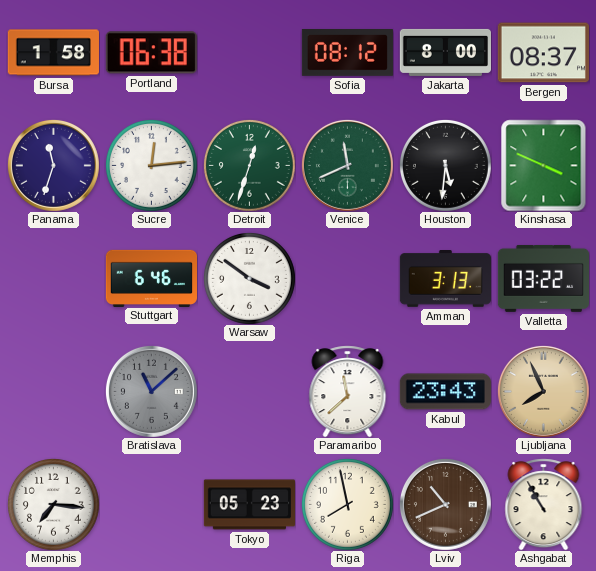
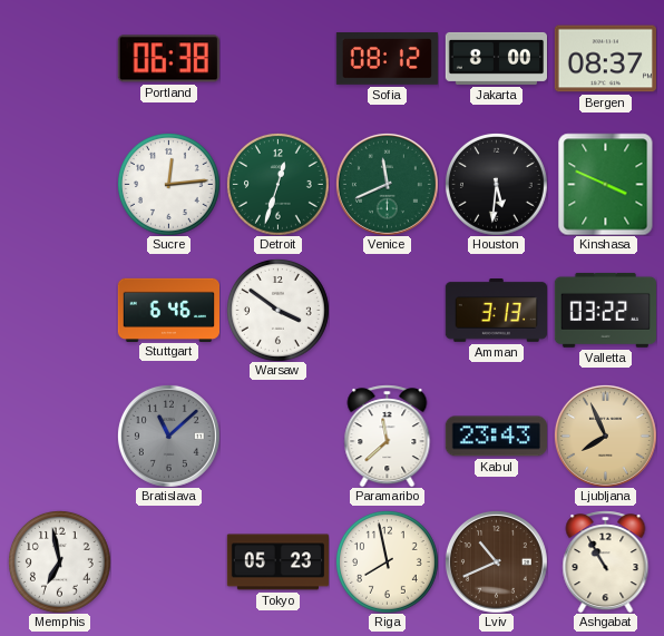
Bursa: 1:58 -> none
Panama: 11:33 -> none
Memphis: 7:16 -> 6:58
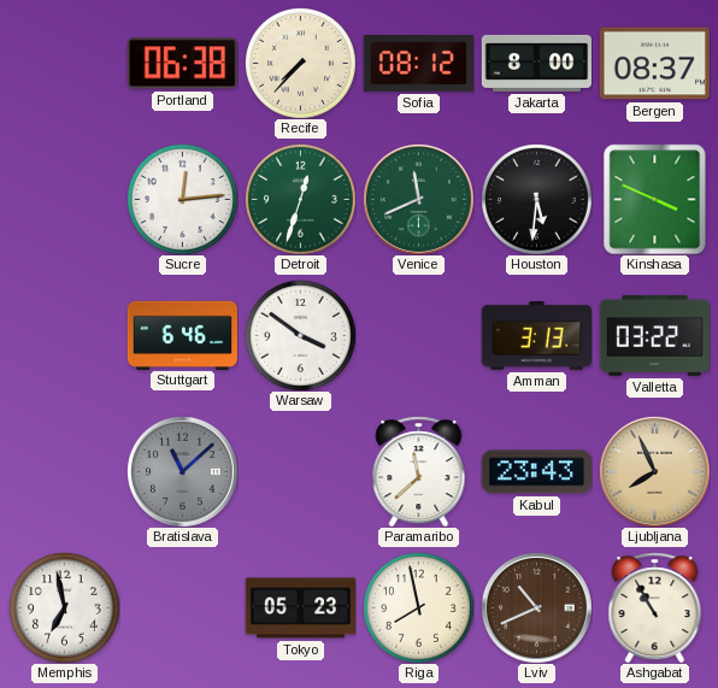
Recife: none -> 7:37
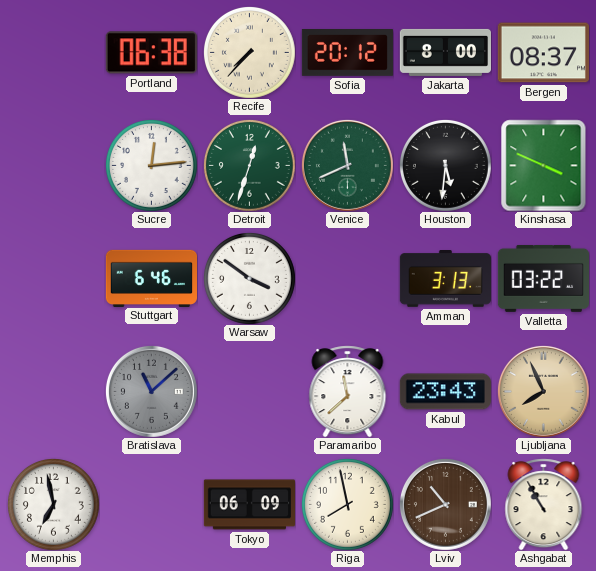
Sofia: 08:12 -> 20:12
Tokyo: 05:23 -> 06:09
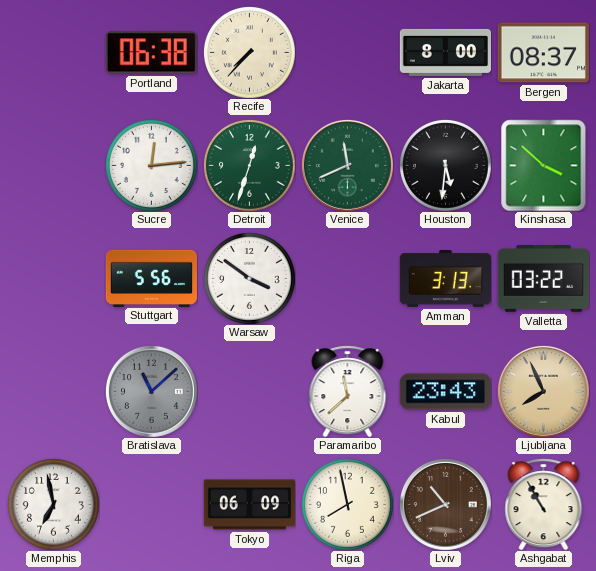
Sofia: 20:12 -> none
Kinshasa: 3:49 -> 3:52
Stuttgart: 6:46 -> 5:56
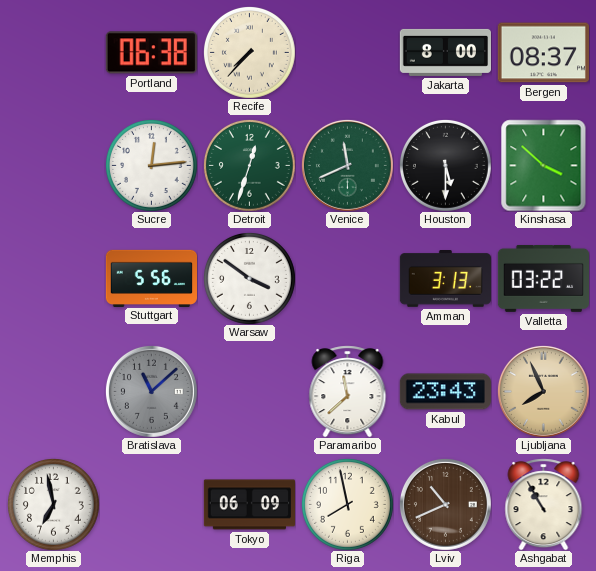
Houston: 5:31 -> 5:30
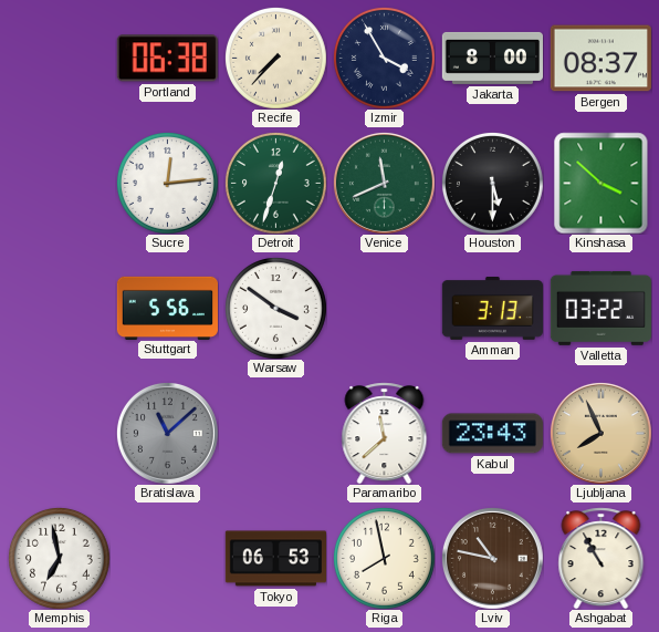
Izmir: none -> 3:55
Tokyo: 06:09 -> 06:53
Lviv: 10:41 -> 10:47
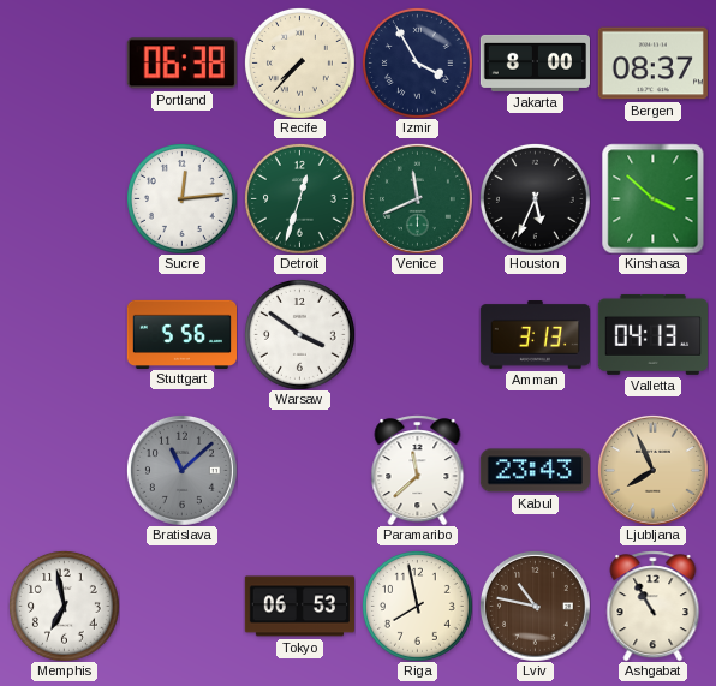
Houston: 5:30 -> 5:34
Valletta: 03:22 -> 04:13
